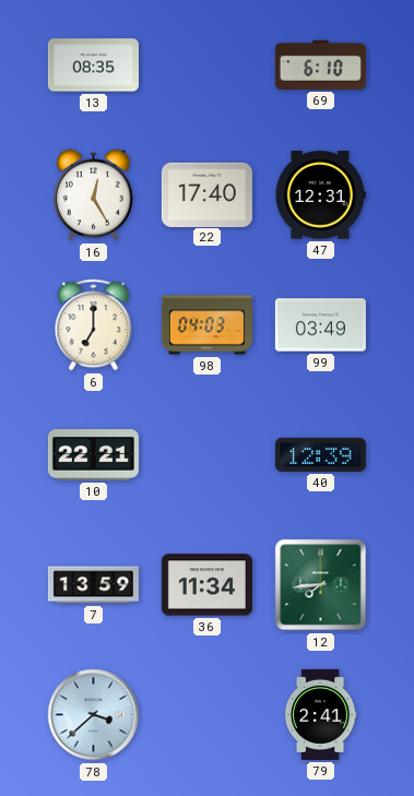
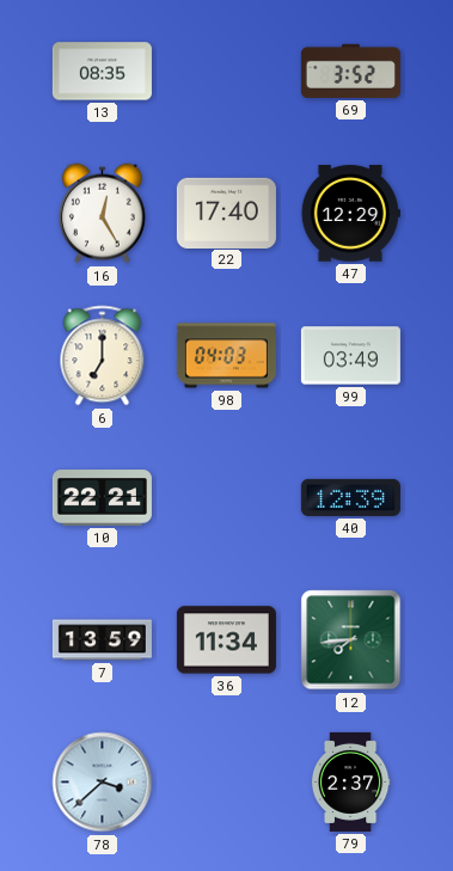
69: 6:10 -> 3:52
47: 12:31 -> 12:29
79: 2:41 -> 2:37
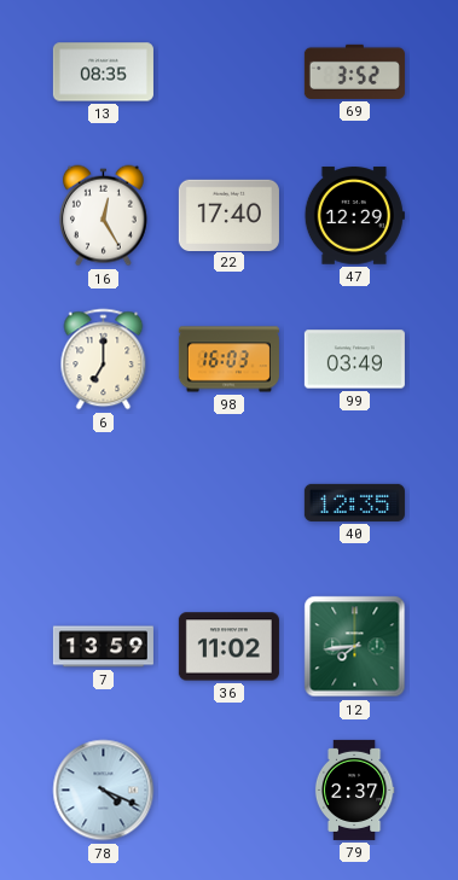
98: 04:03 -> 16:03
10: 22:21 -> none
40: 12:39 -> 12:35
36: 11:34 -> 11:02
78: 3:38 -> 4:19
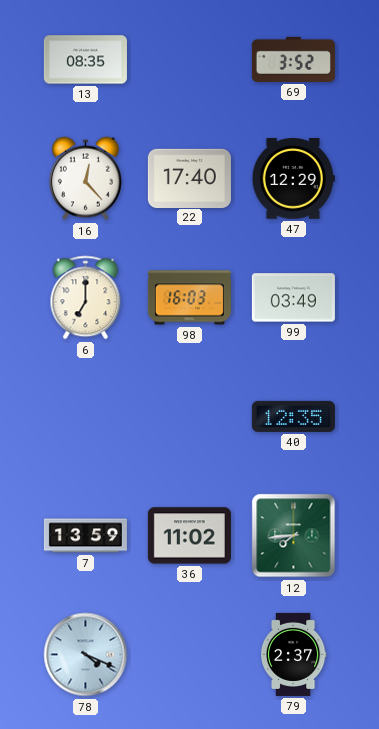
16: 12:25 -> 12:23
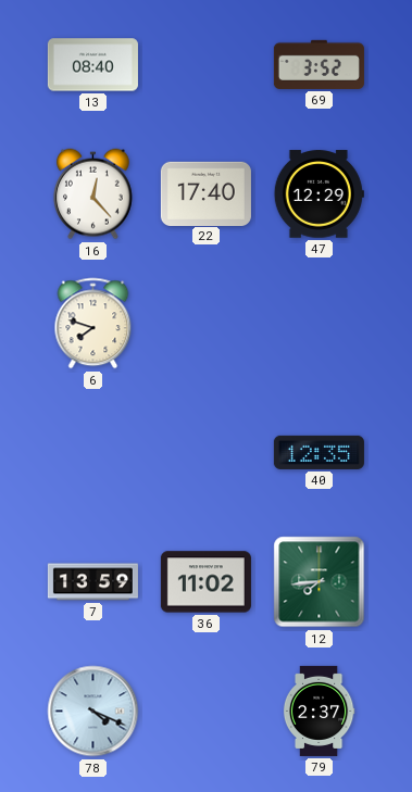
13: 08:35 -> 08:40
6: 7:00 -> 7:48
98: 16:03 -> none
99: 03:49 -> none
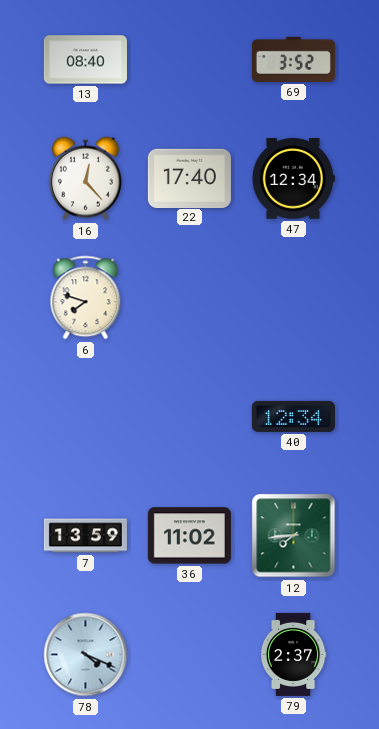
47: 12:29 -> 12:34
40: 12:35 -> 12:34
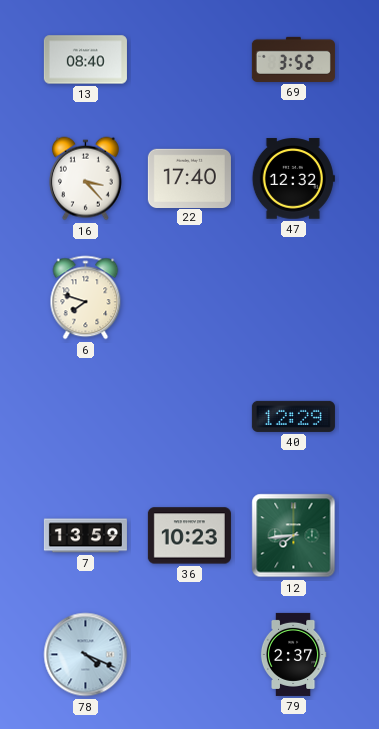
16: 12:23 -> 3:23
47: 12:34 -> 12:32
40: 12:34 -> 12:29
36: 11:02 -> 10:23
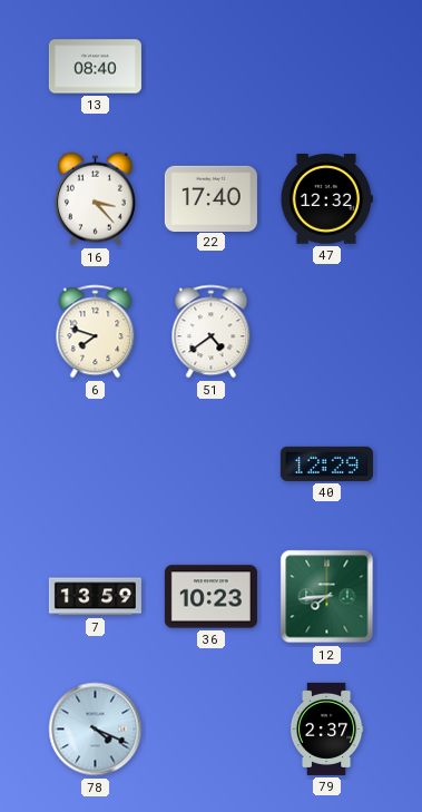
69: 3:52 -> none
51: none -> 4:39
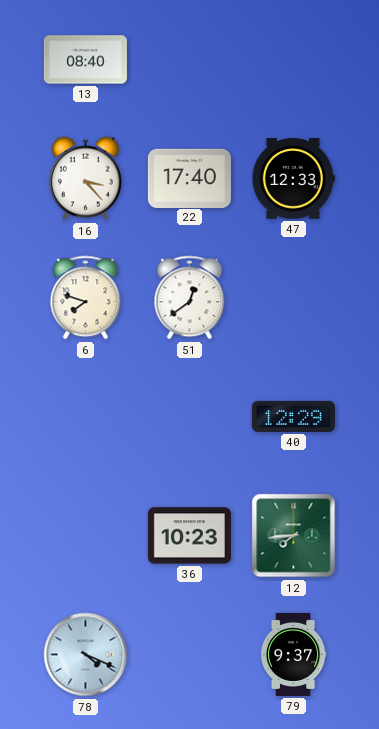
47: 12:32 -> 12:33
51: 4:39 -> 12:39
7: 13:59 -> none
79: 2:37 -> 9:37
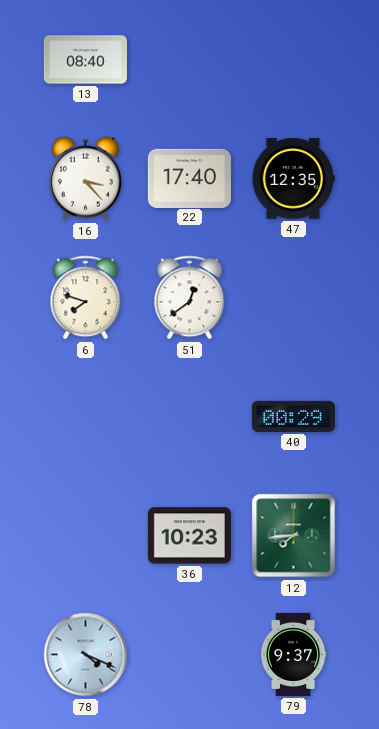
47: 12:33 -> 12:35
40: 12:29 -> 00:29
